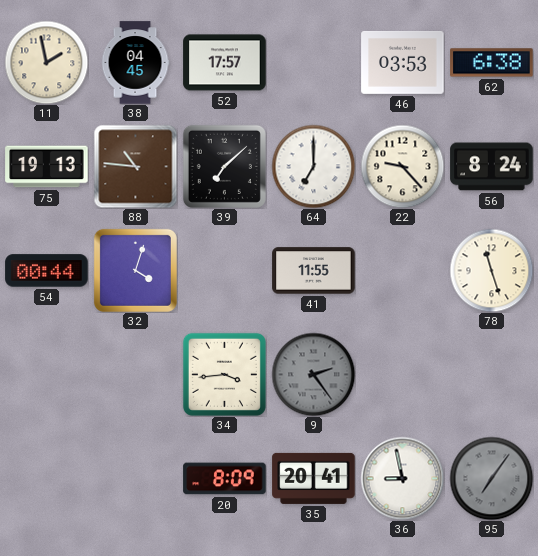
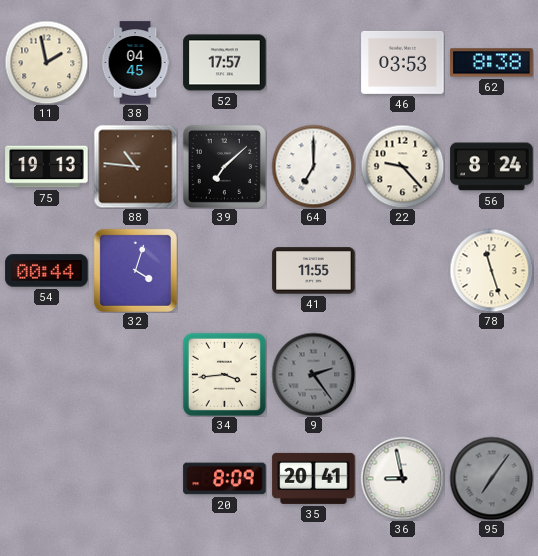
62: 6:38 -> 8:38
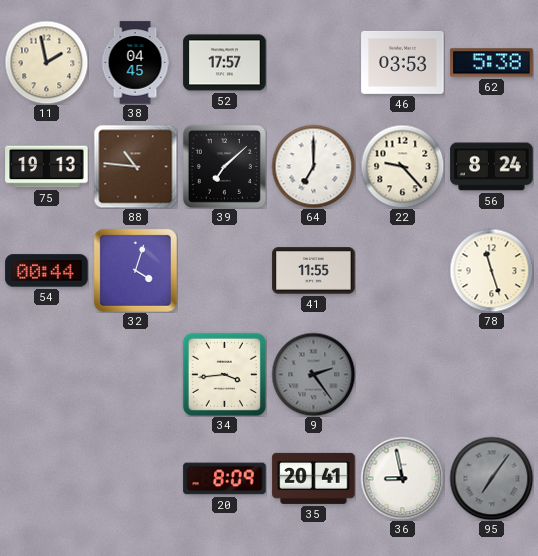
62: 8:38 -> 5:38
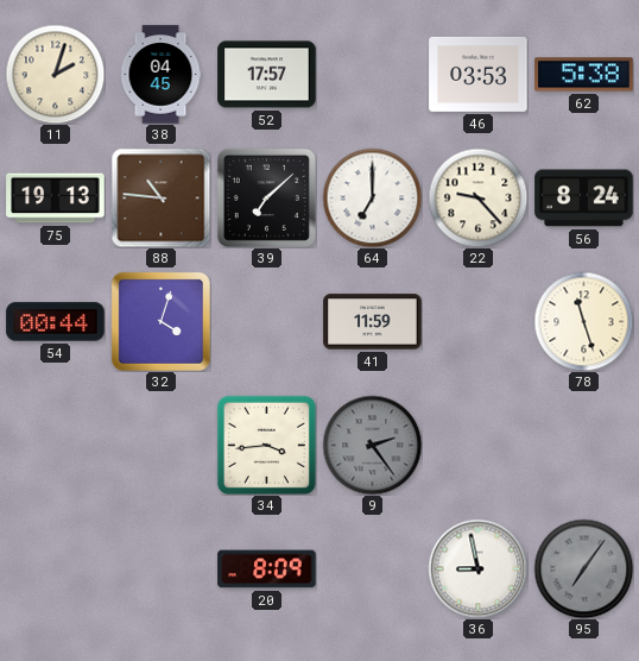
11: 1:58 -> 2:03
41: 11:55 -> 11:59
35: 20:41 -> none
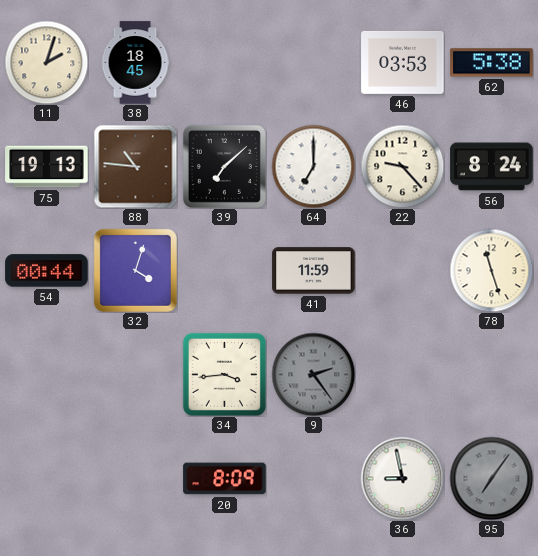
38: 04:45 -> 18:45
52: 17:57 -> none
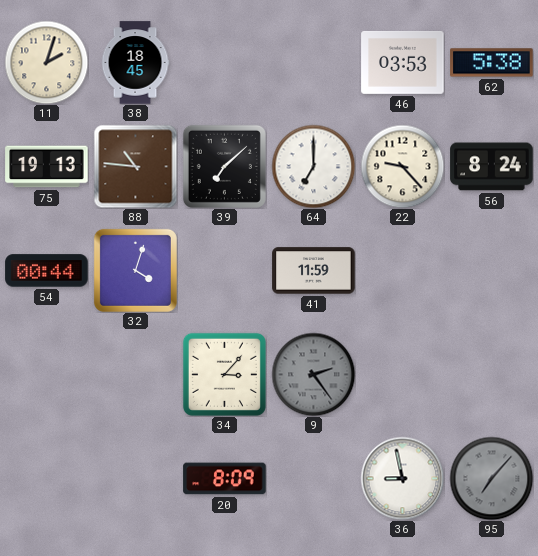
78: 11:27 -> none
34: 3:44 -> 3:07
95: 7:06 -> 7:07
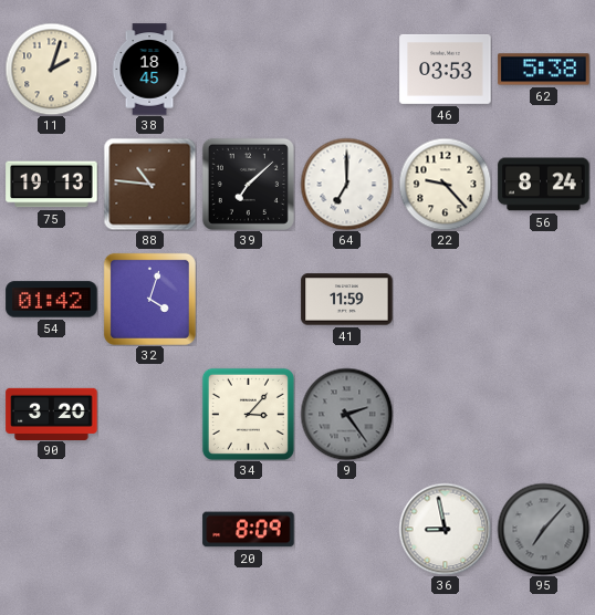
54: 00:44 -> 01:42
90: none -> 3:20
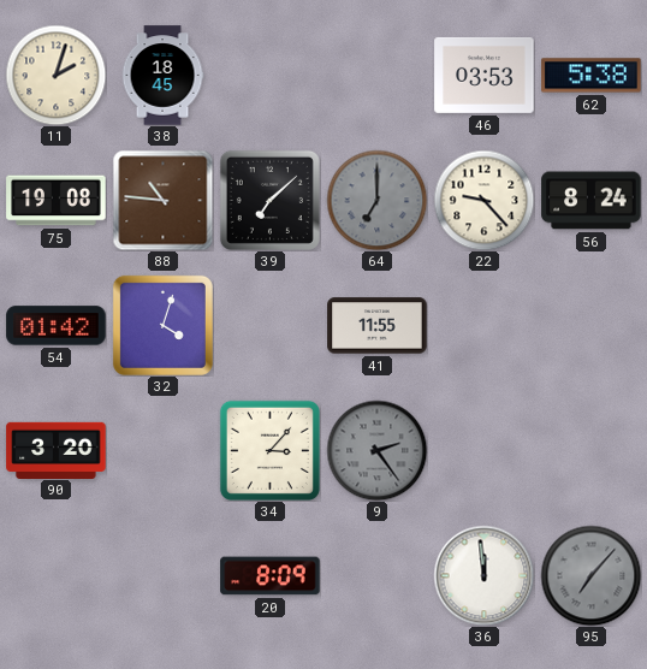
75: 19:13 -> 19:08
64 dial: white -> grey
41: 11:59 -> 11:55
36: 8:58 -> 11:59
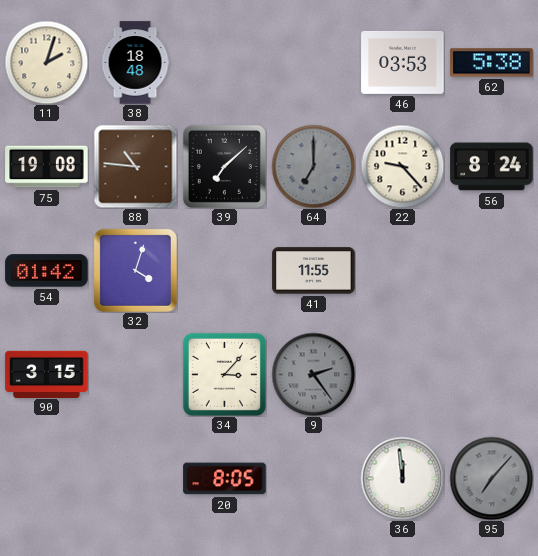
38: 18:45 -> 18:48
90: 3:20 -> 3:15
20: 8:09 -> 8:05
